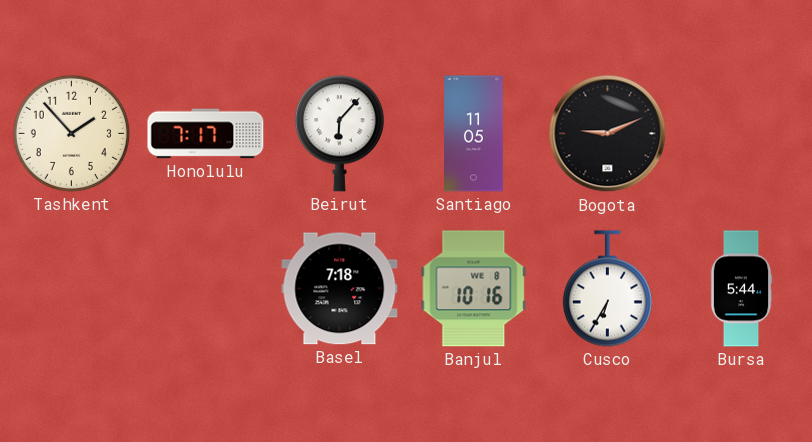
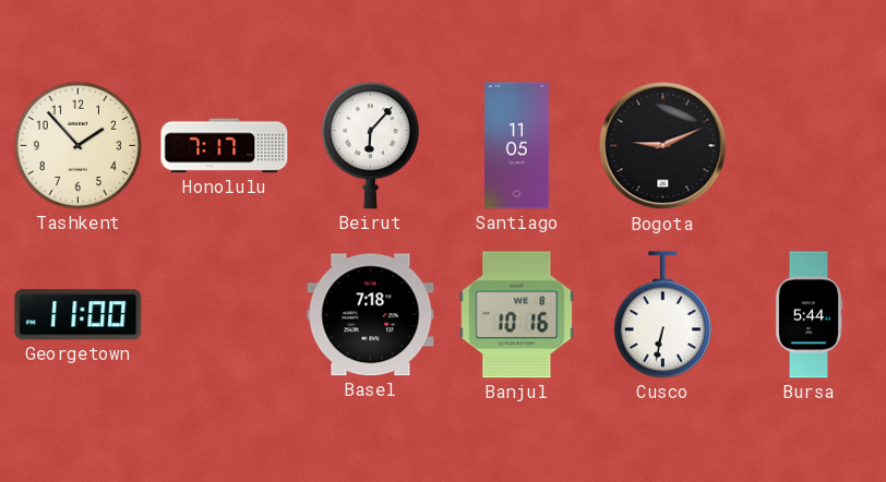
Georgetown: none -> 11:00
Cusco: 6:35 -> 6:32
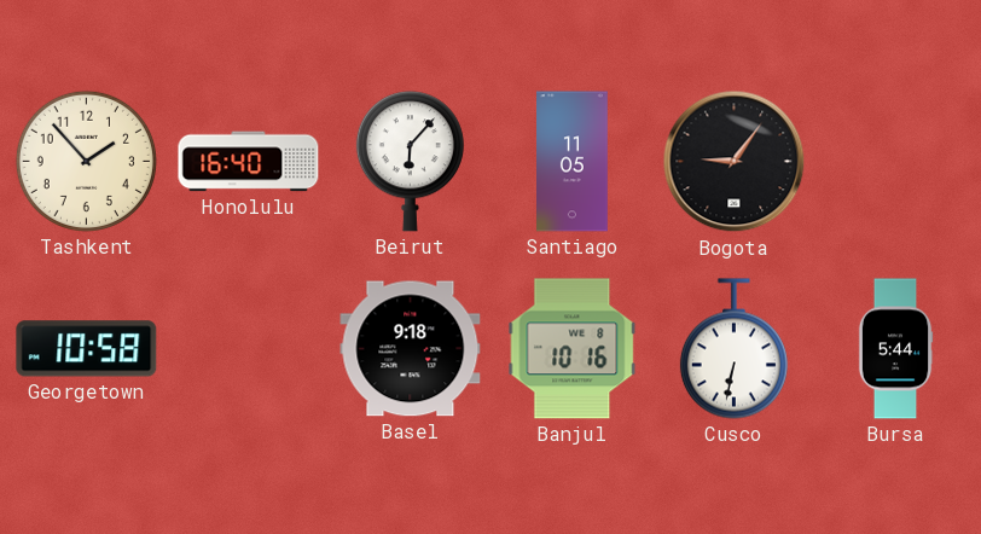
Honolulu: 7:17 -> 16:40
Bogota: 9:11 -> 9:06
Georgetown: 11:00 -> 10:58
Basel: 7:18 -> 9:18
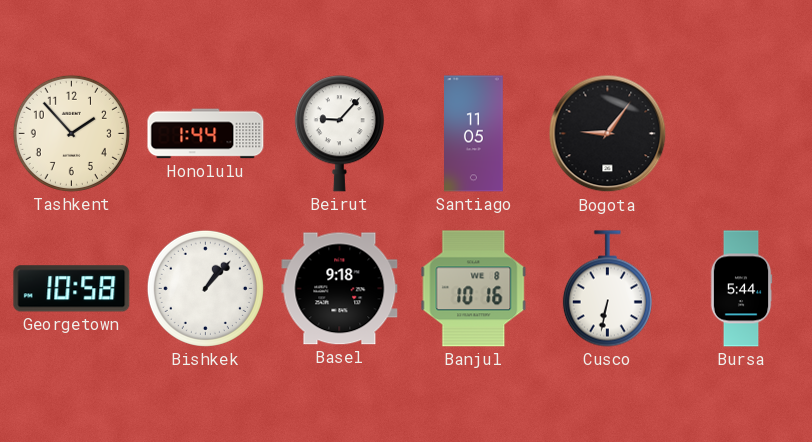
Honolulu: 16:40 -> 1:44
Beirut: 6:07 -> 9:07
Bishkek: none -> 1:07
